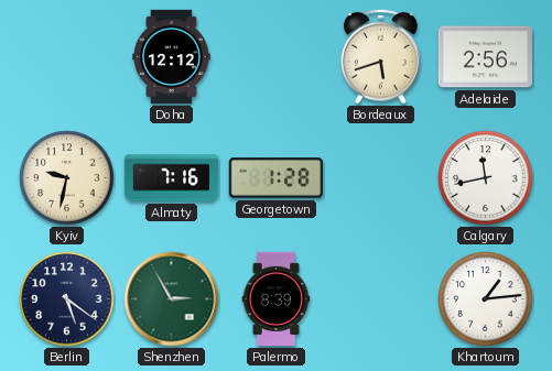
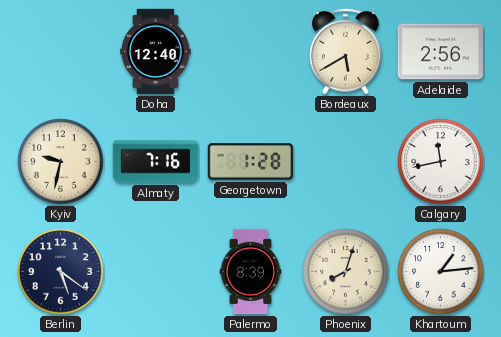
Doha: 12:12 -> 12:40
Bordeaux: 5:42 -> 5:40
Shenzhen: 2:55 -> none
Phoenix: none -> 8:03
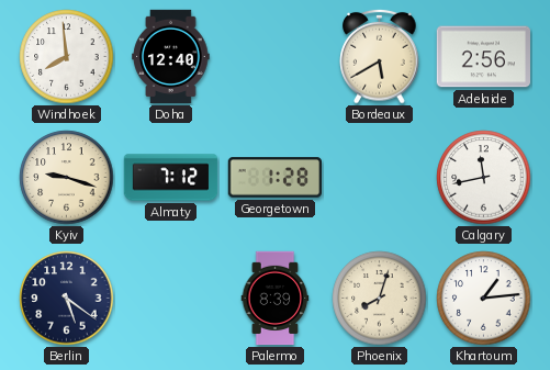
Windhoek: none -> 7:59
Kyiv: 9:32 -> 9:18
Almaty: 7:16 -> 7:12
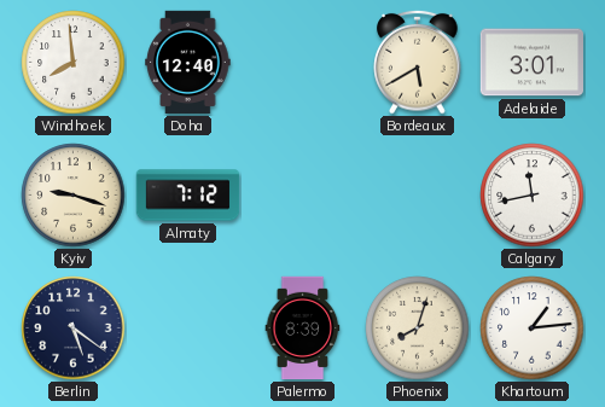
Adelaide: 2:56 -> 3:01
Georgetown: 1:28 -> none
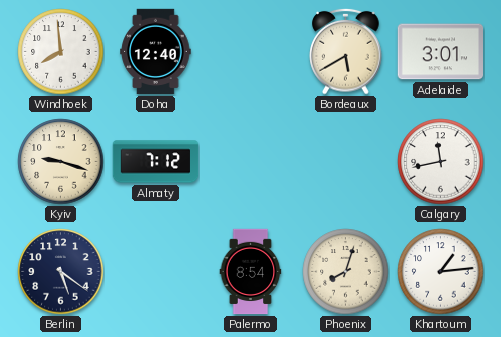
Palermo: 8:39 -> 8:54
